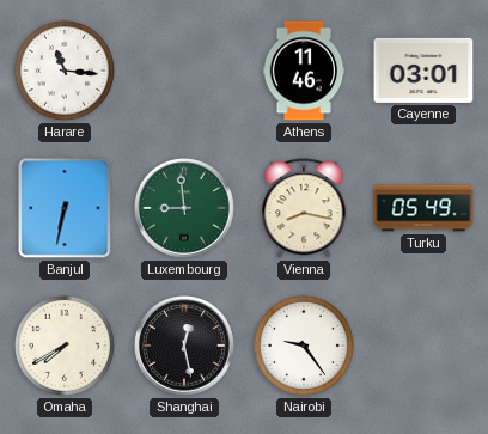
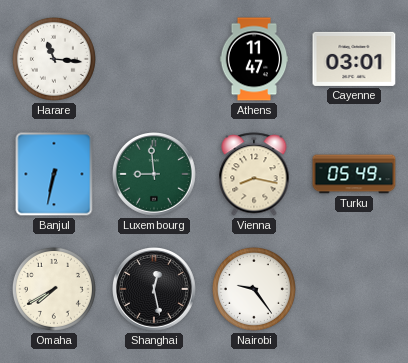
Athens: 11:46 -> 11:47
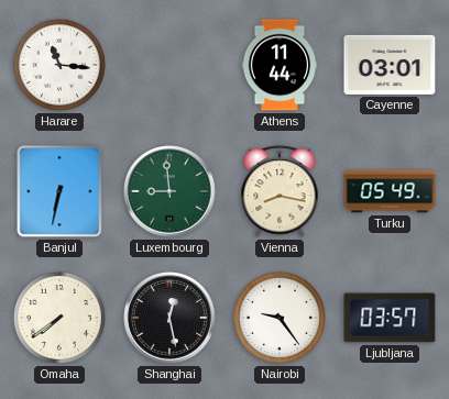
Athens: 11:47 -> 11:44
Omaha: 7:40 -> 7:39
Ljubljana: none -> 03:57
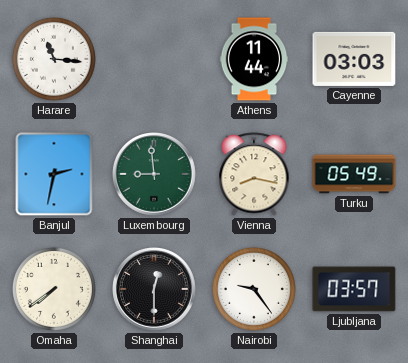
Cayenne: 03:01 -> 03:03
Banjul: 6:32 -> 2:32
Shanghai: 12:28 -> 12:30
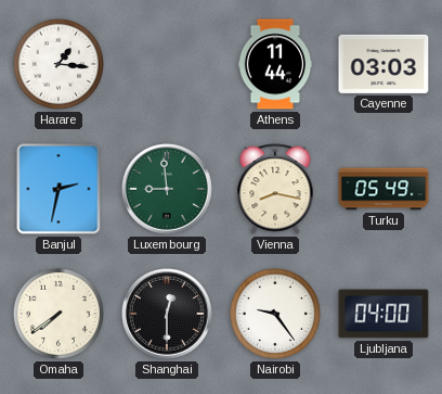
Harare: 11:16 -> 1:16
Ljubljana: 03:57 -> 04:00
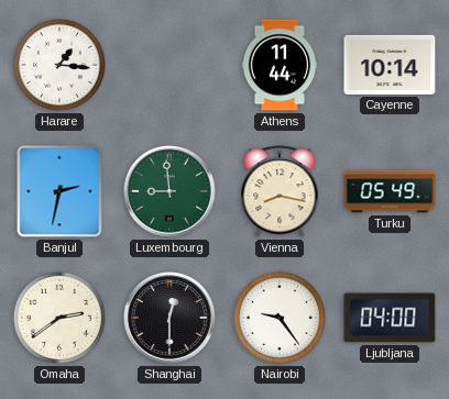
Cayenne: 03:03 -> 10:14
Omaha: 7:39 -> 2:39
